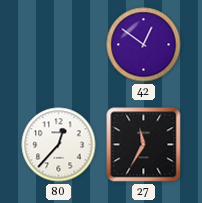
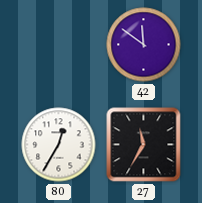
42: 12:51 -> 11:51
80: 12:37 -> 12:35
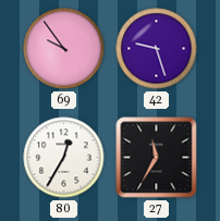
69: none -> 9:54
42: 11:51 -> 9:27
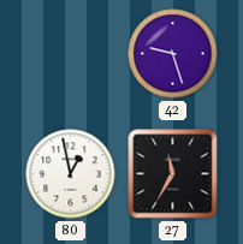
69: 9:54 -> none
80: 12:35 -> 12:58
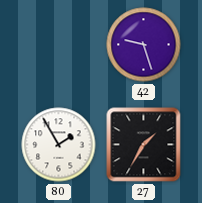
80: 12:58 -> 1:55
27: 11:35 -> 1:35
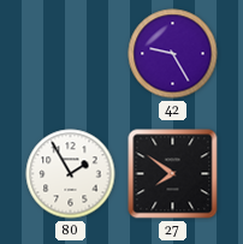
42: 9:27 -> 9:25
27: 1:35 -> 7:51
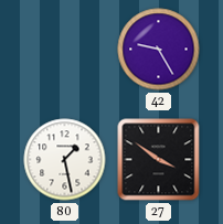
80: 1:55 -> 1:28
27: 7:51 -> 3:51
